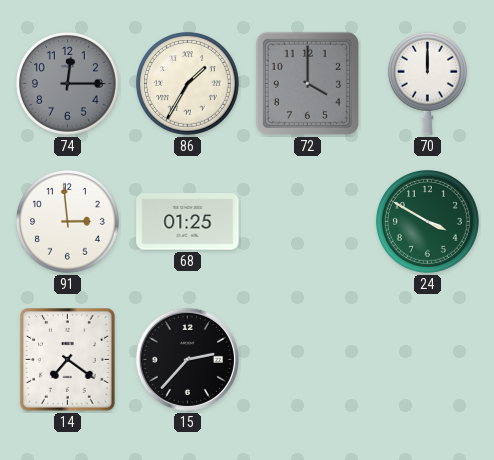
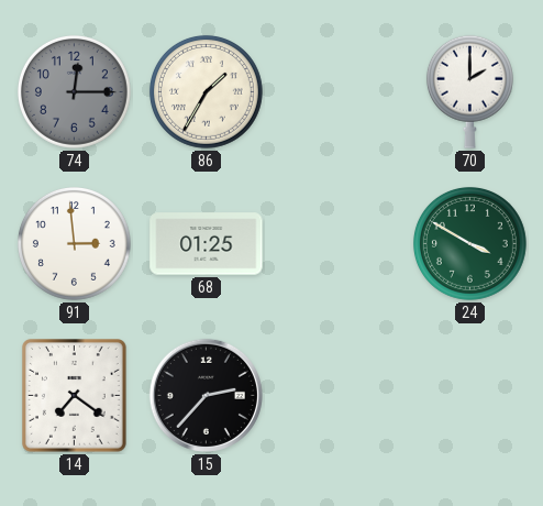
72: 4:00 -> none
70: 12:00 -> 2:00
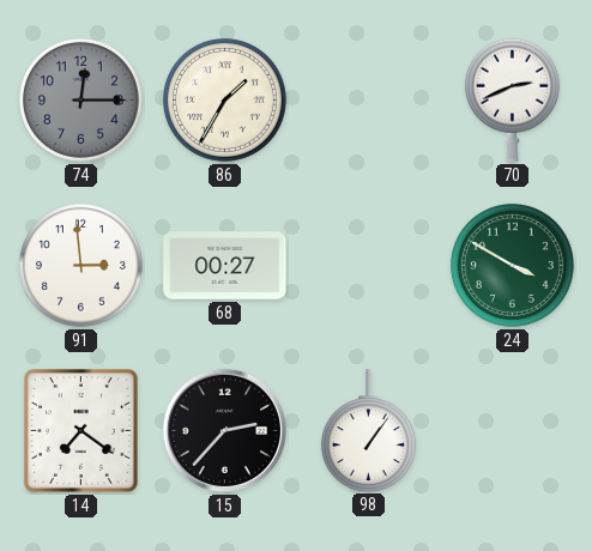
70: 2:00 -> 2:41
68: 01:25 -> 00:27
98: none -> 1:06
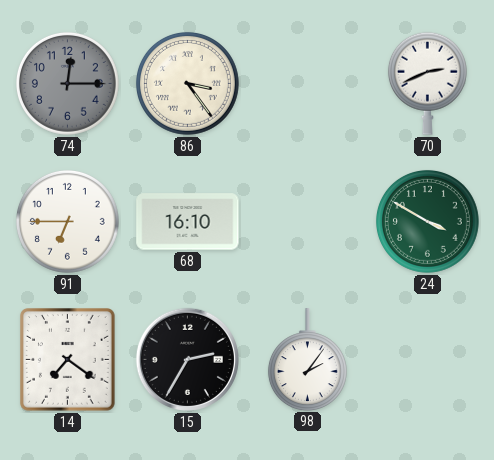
86: 1:35 -> 3:24
91: 2:59 -> 6:45
68: 00:27 -> 16:10
15: 2:37 -> 2:35
98: 1:06 -> 2:06
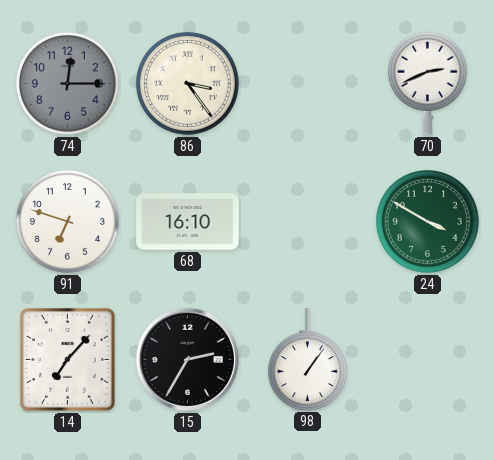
91: 6:45 -> 6:48
14: 7:21 -> 7:07
98: 2:06 -> 1:06
